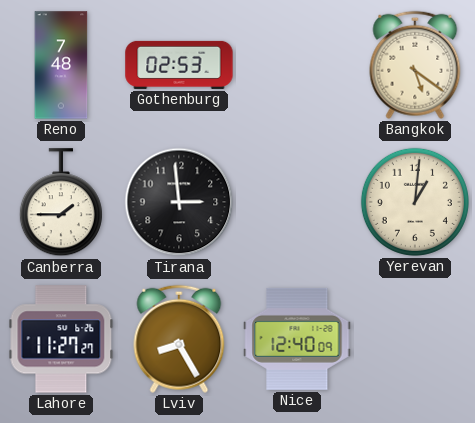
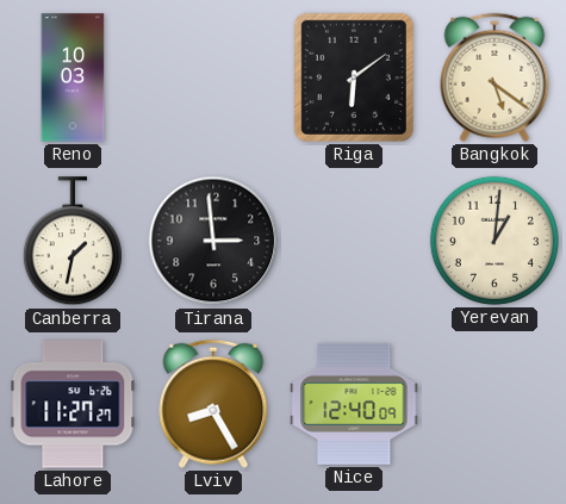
Reno: 7:48 -> 10:03
Gothenburg: 02:53 -> none
Riga: none -> 6:09
Canberra: 1:45 -> 1:32
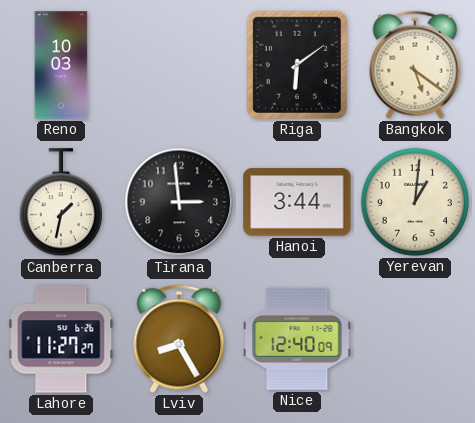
Hanoi: none -> 3:44
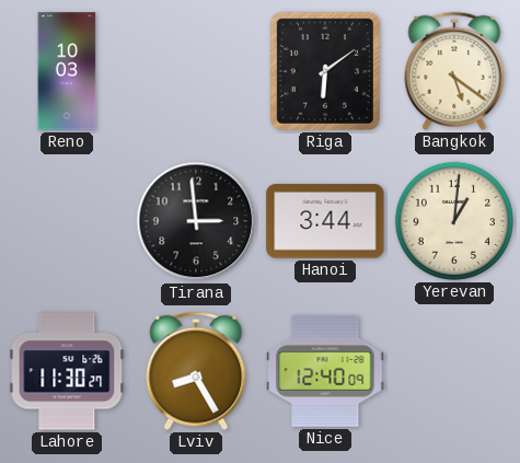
Canberra: 1:32 -> none
Lahore: 11:27 -> 11:30
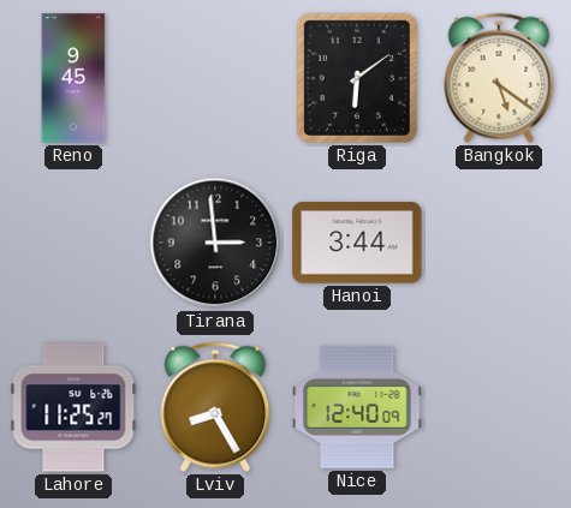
Reno: 10:03 -> 9:45
Yerevan: 1:01 -> none
Lahore: 11:30 -> 11:25
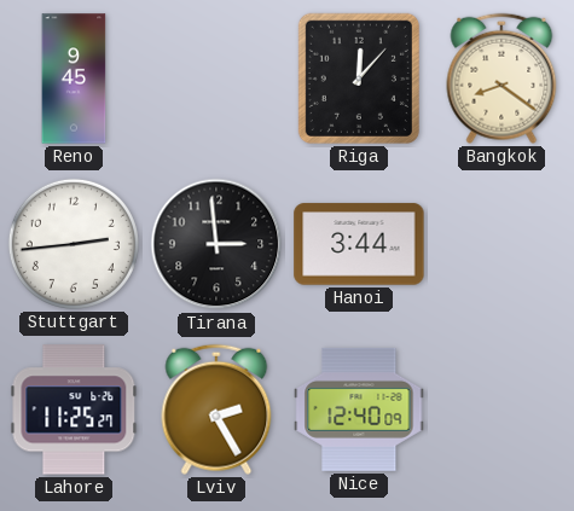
Riga: 6:09 -> 12:07
Bangkok: 5:21 -> 8:21
Stuttgart: none -> 2:44
Lviv: 8:25 -> 2:25
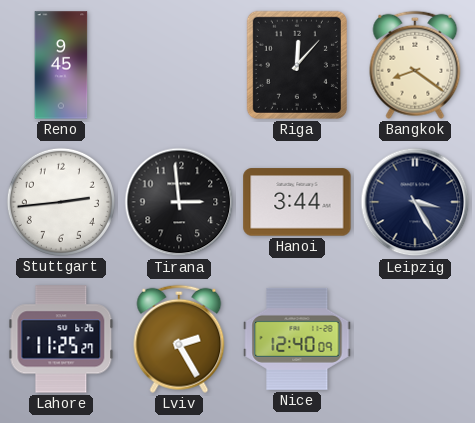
Leipzig: none -> 3:25
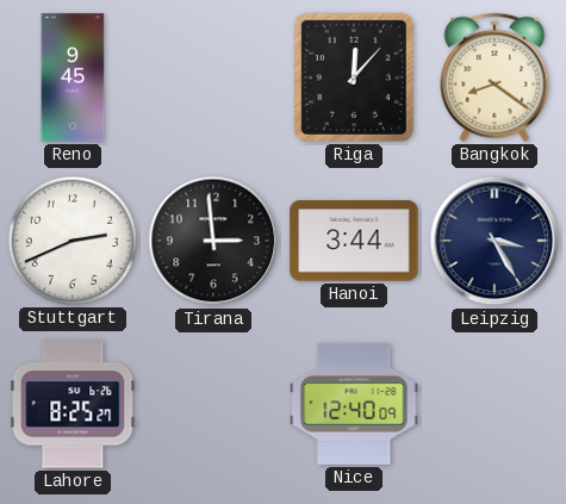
Stuttgart: 2:44 -> 2:41
Lahore: 11:25 -> 8:25
Lviv: 2:25 -> none
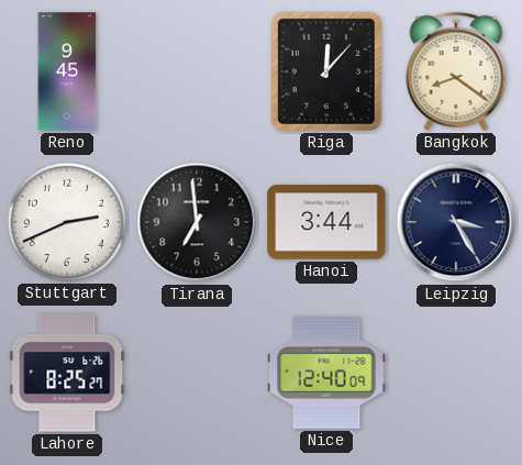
Tirana: 2:59 -> 6:59
